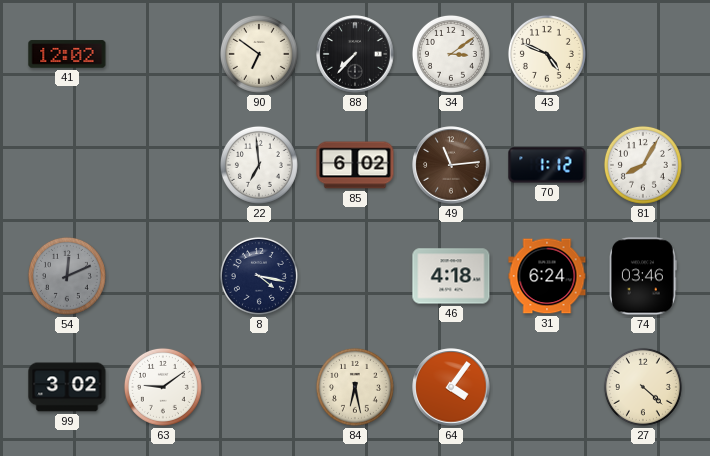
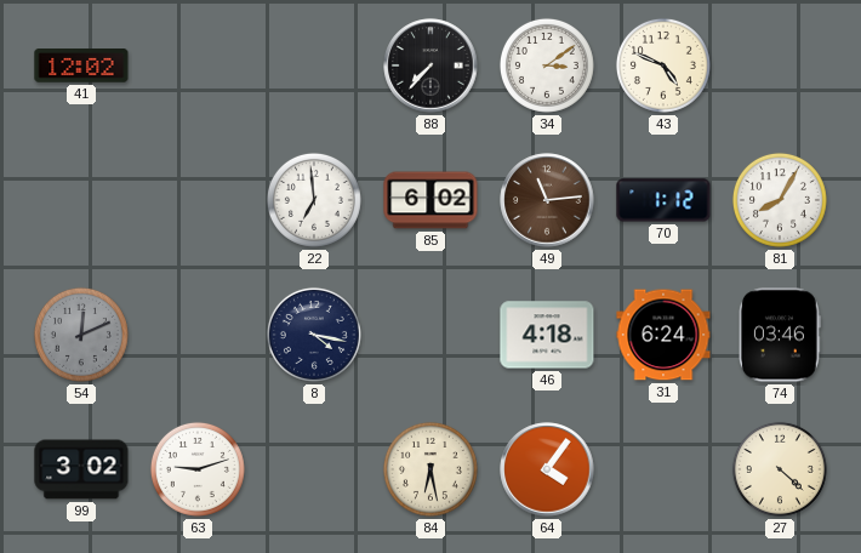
90: 6:51 -> none
63: 9:09 -> 9:12
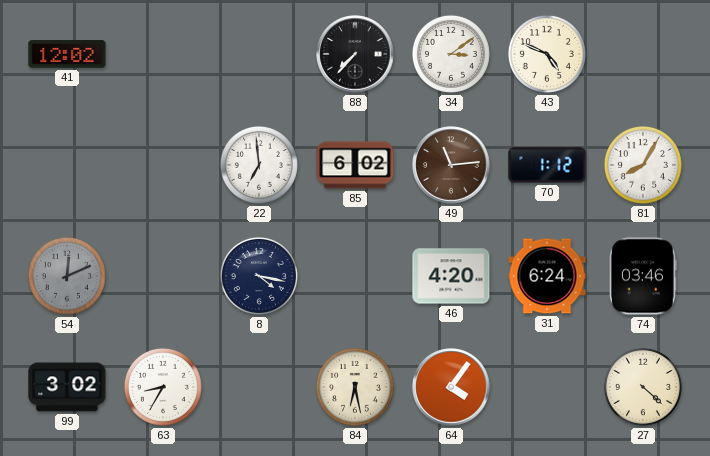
46: 4:18 -> 4:20
63: 9:12 -> 8:35
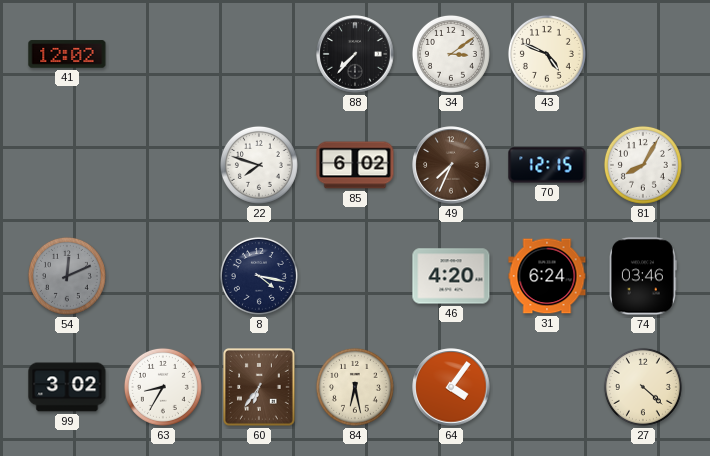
22: 6:59 -> 7:48
49: 11:14 -> 7:34
70: 1:12 -> 12:15
60: none -> 6:36
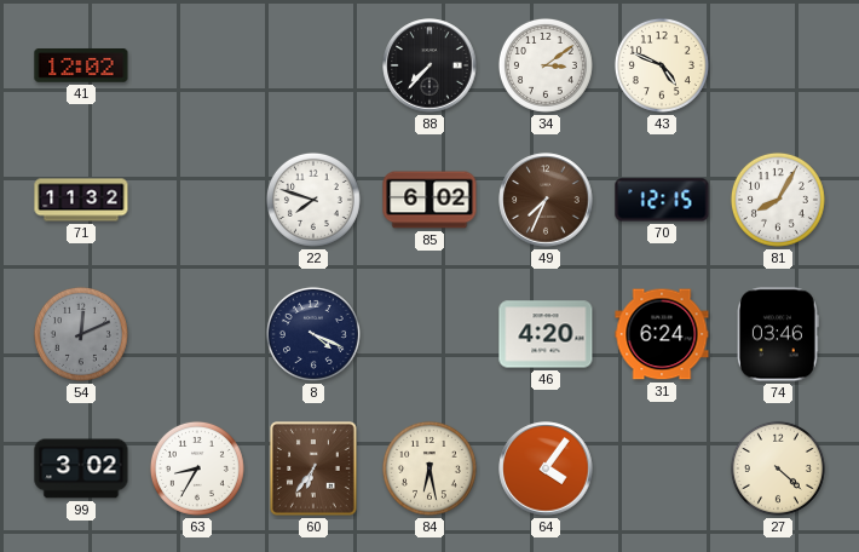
71: none -> 11:32
8: 4:17 -> 4:19
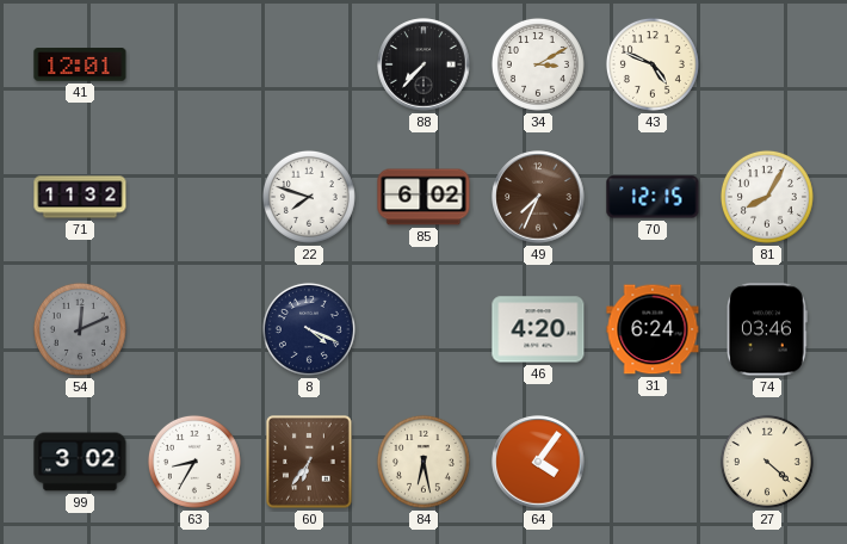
41: 12:02 -> 12:01
34: 3:09 -> 3:10
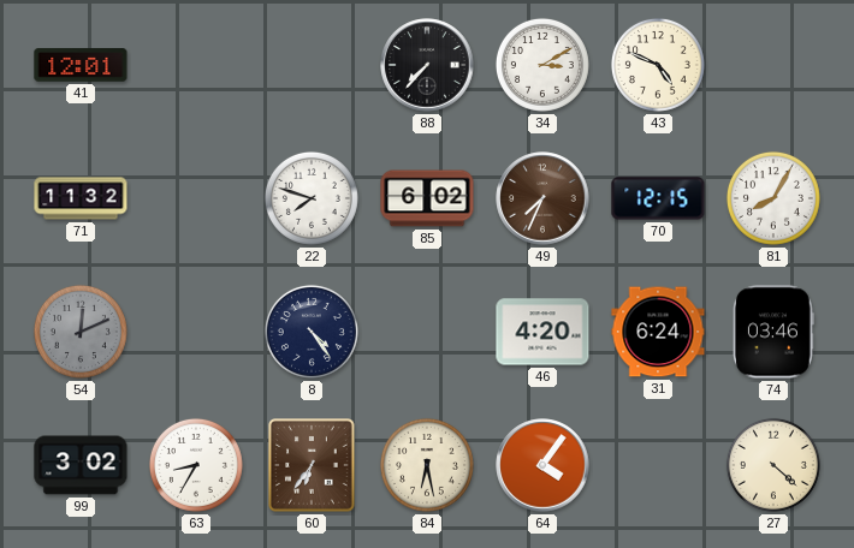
8: 4:19 -> 4:24
